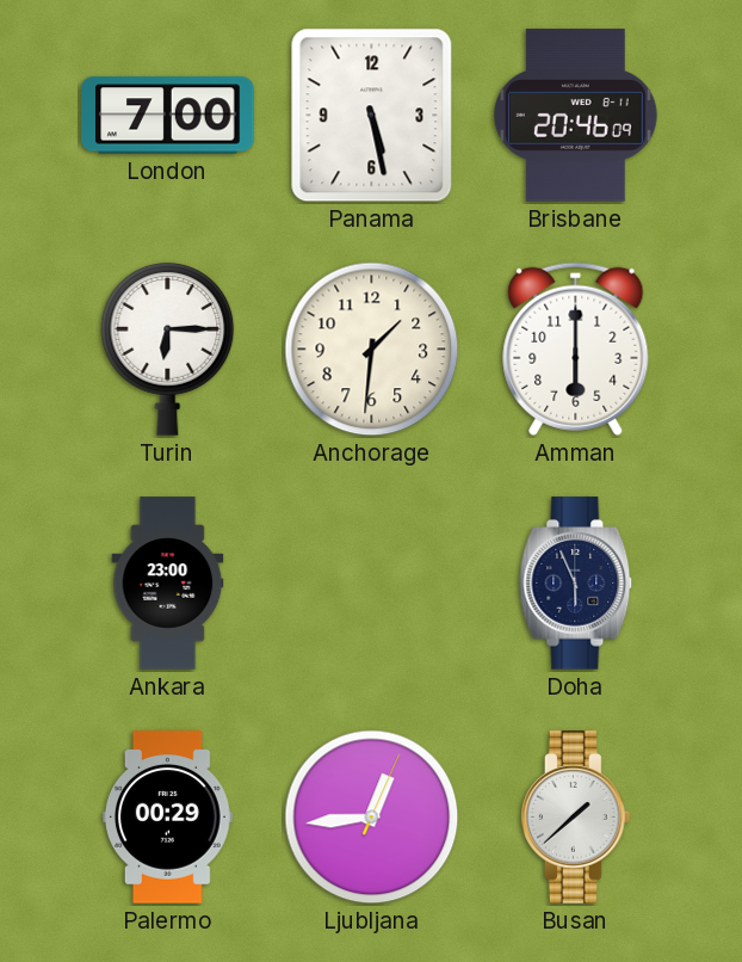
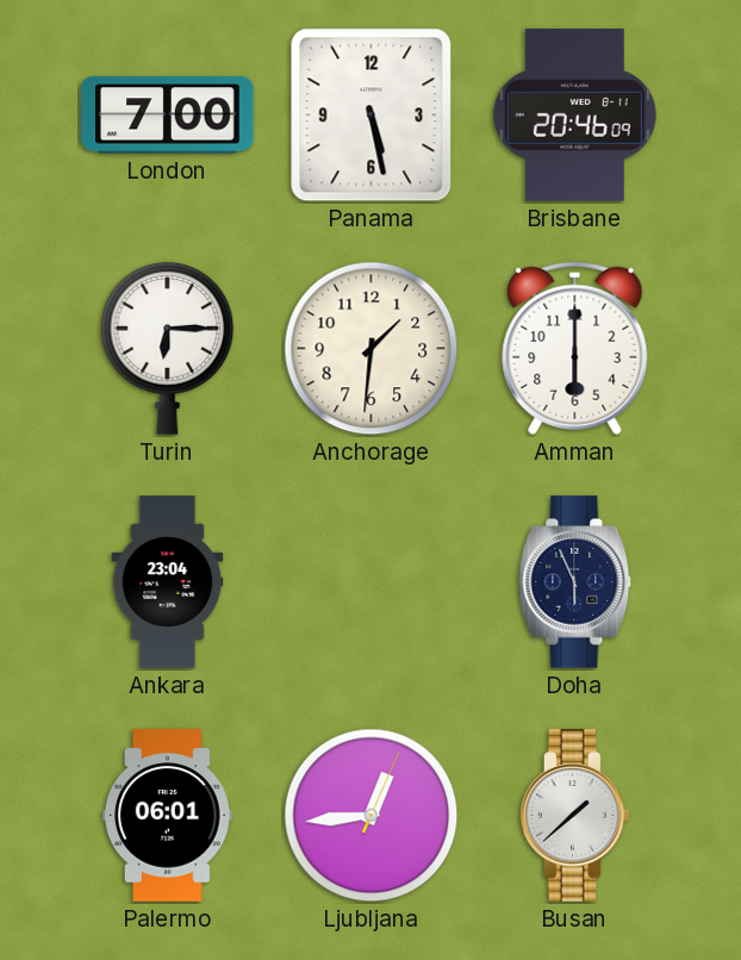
Ankara: 23:00 -> 23:04
Palermo: 00:29 -> 06:01
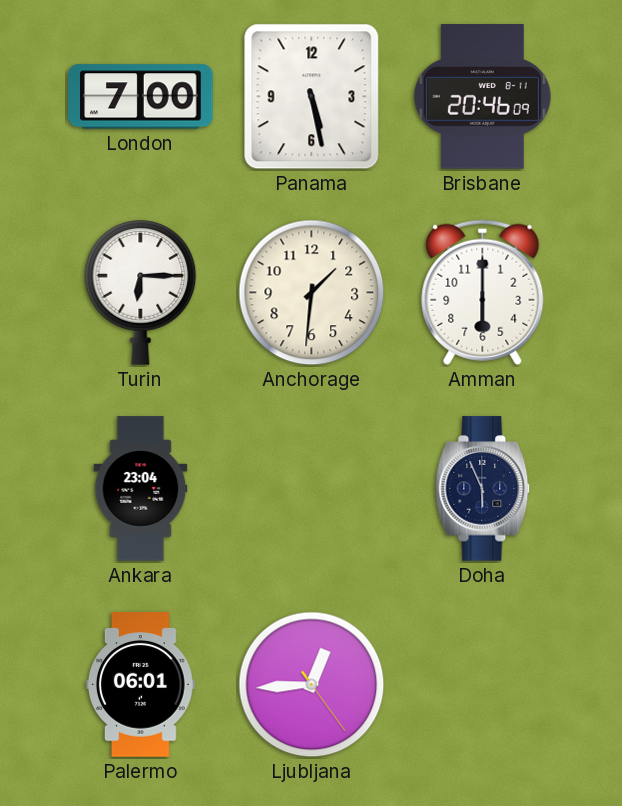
Ljubljana: 12:44:04 -> 12:44:24
Busan: 1:38 -> none
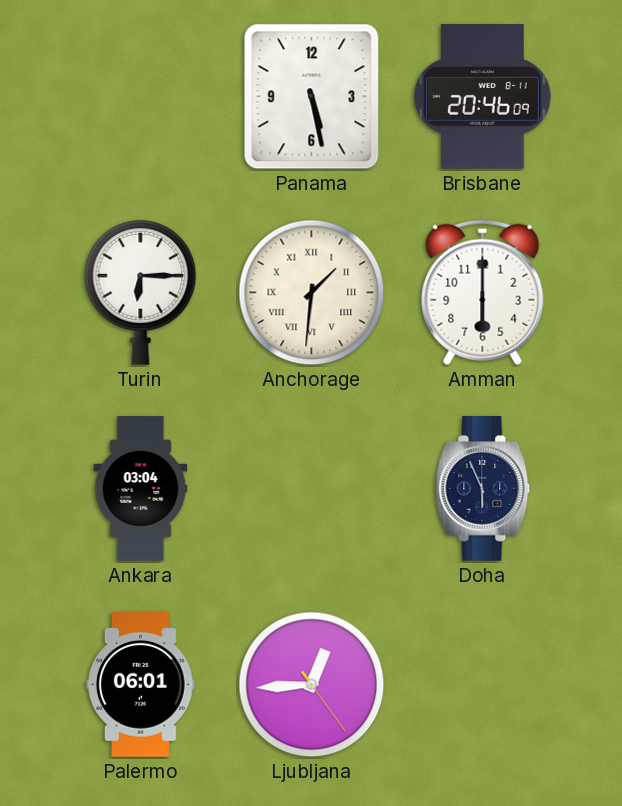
London: 7:00 -> none
Anchorage numerals: Arabic -> Roman
Ankara: 23:04 -> 03:04
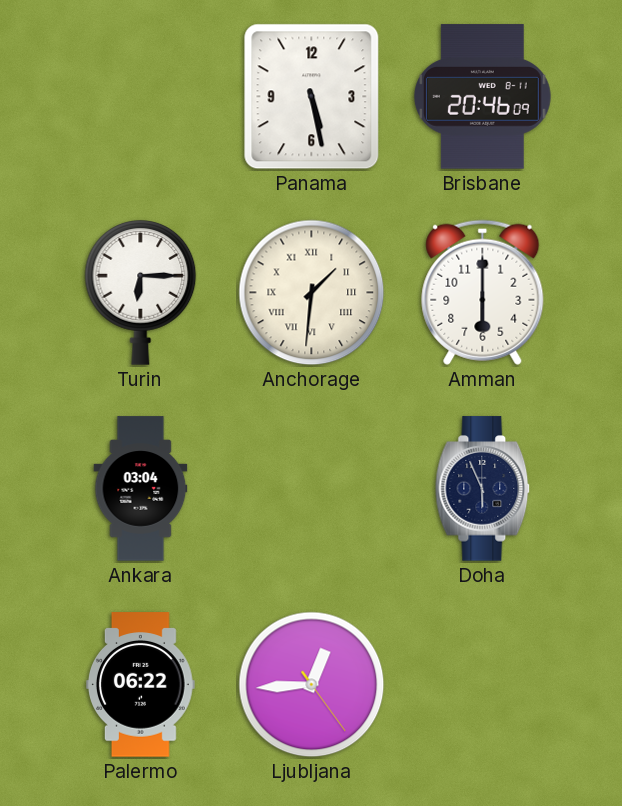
Palermo: 06:01 -> 06:22
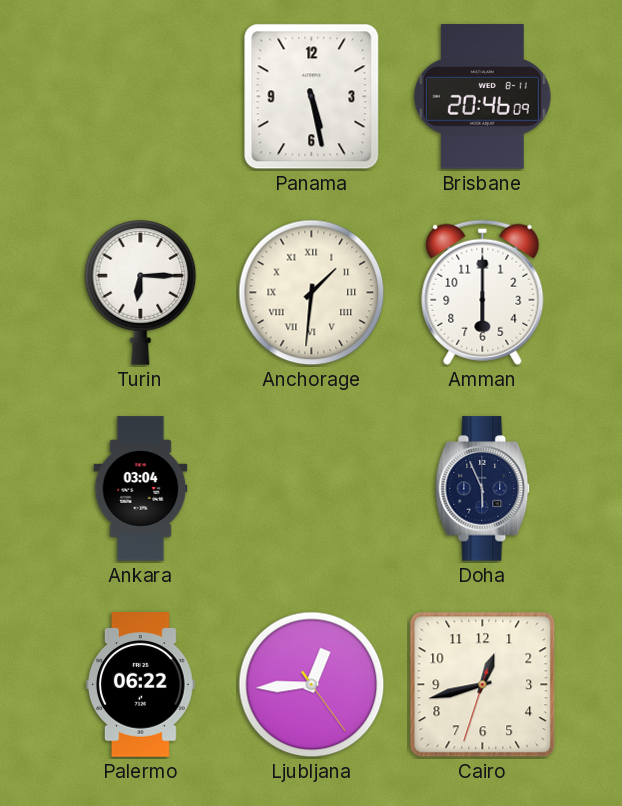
Cairo: none -> 12:42
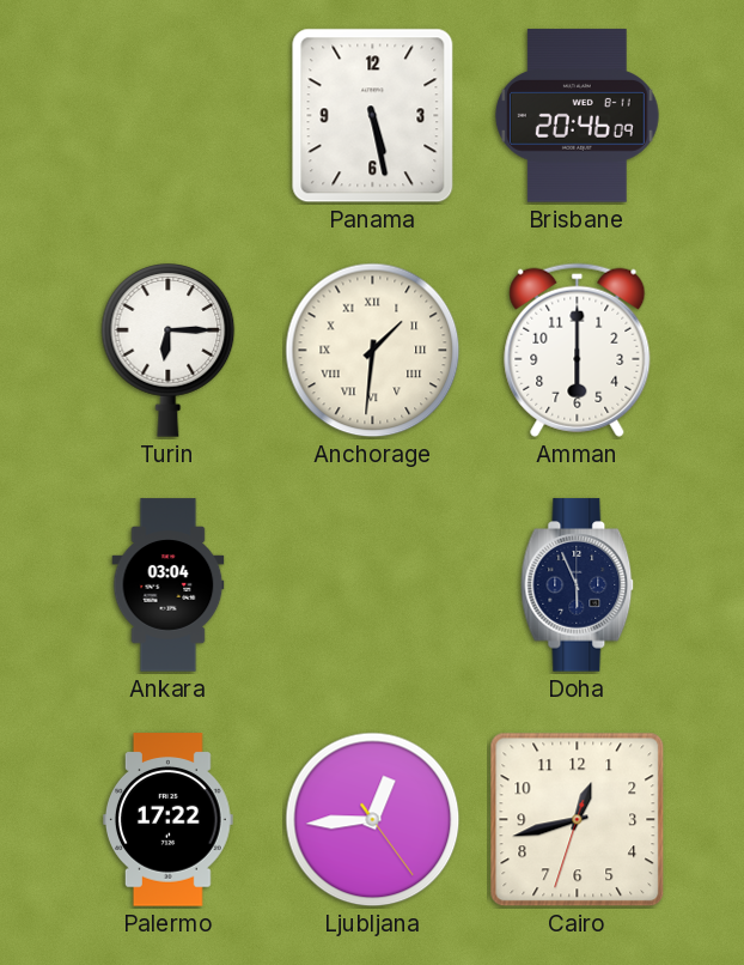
Palermo: 06:22 -> 17:22
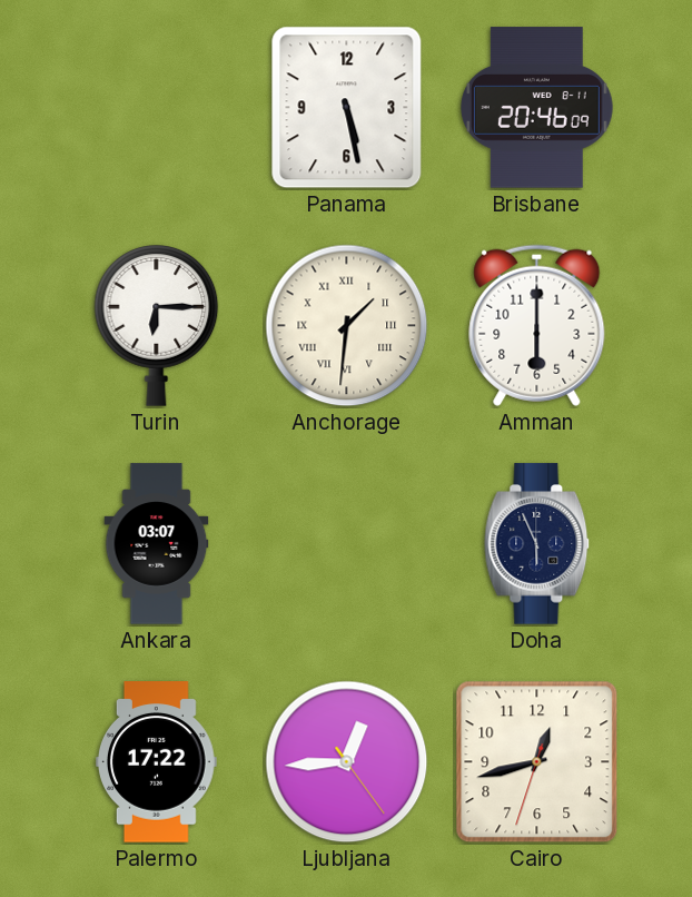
Ankara: 03:04 -> 03:07
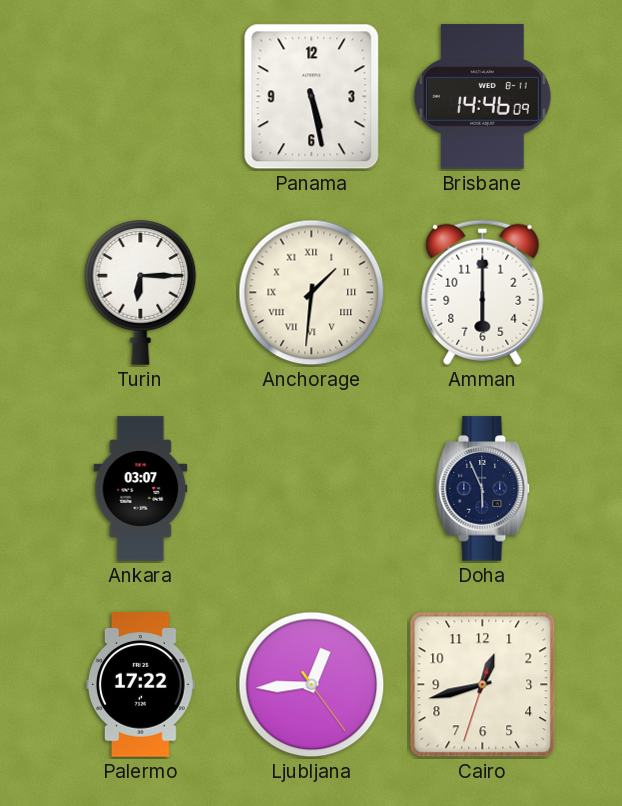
Brisbane: 20:46 -> 14:46
